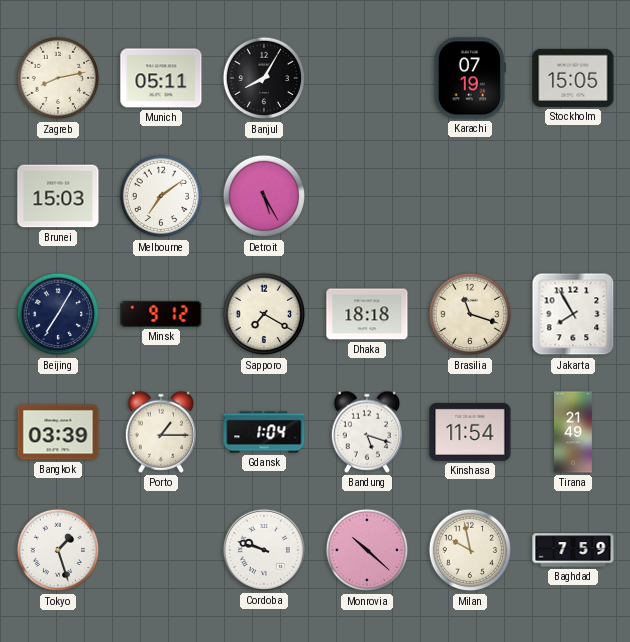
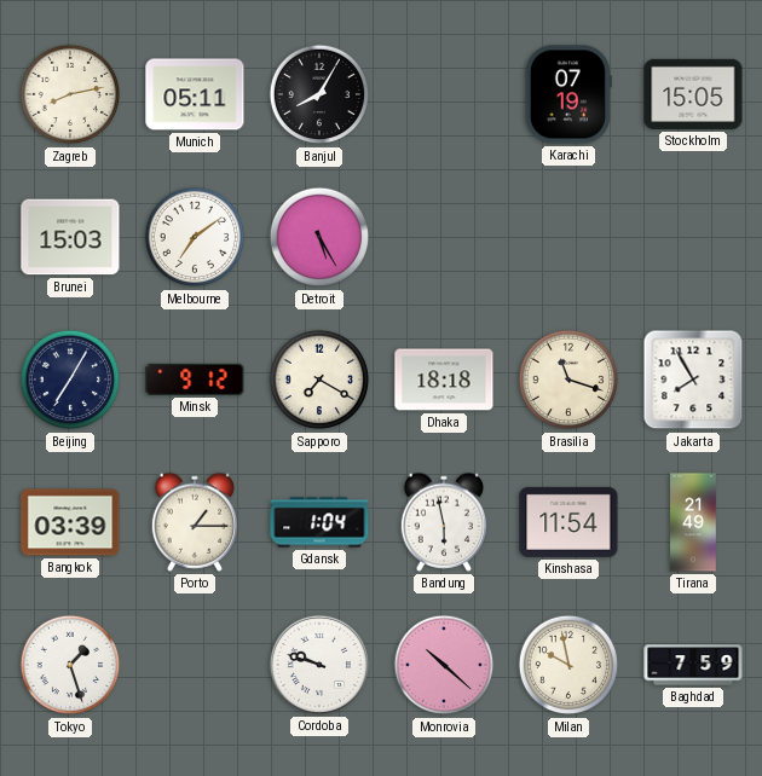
Bandung: 5:18 -> 5:58
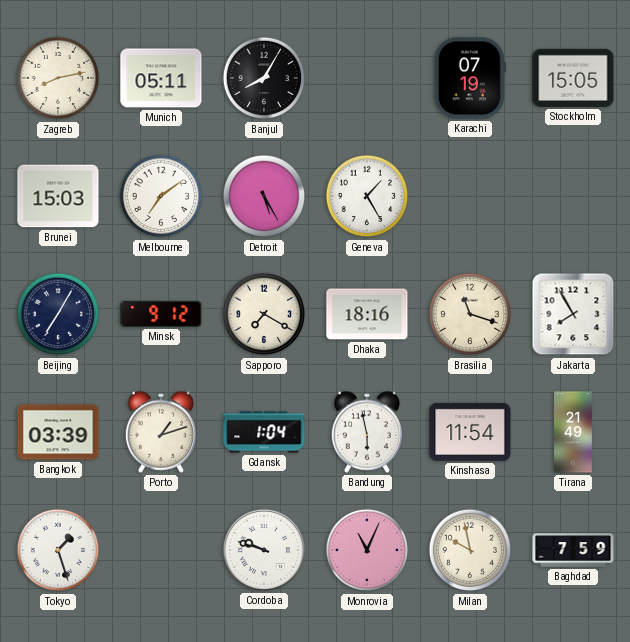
Geneva: none -> 1:25
Dhaka: 18:18 -> 18:16
Porto: 1:15 -> 1:12
Monrovia: 10:22 -> 11:04
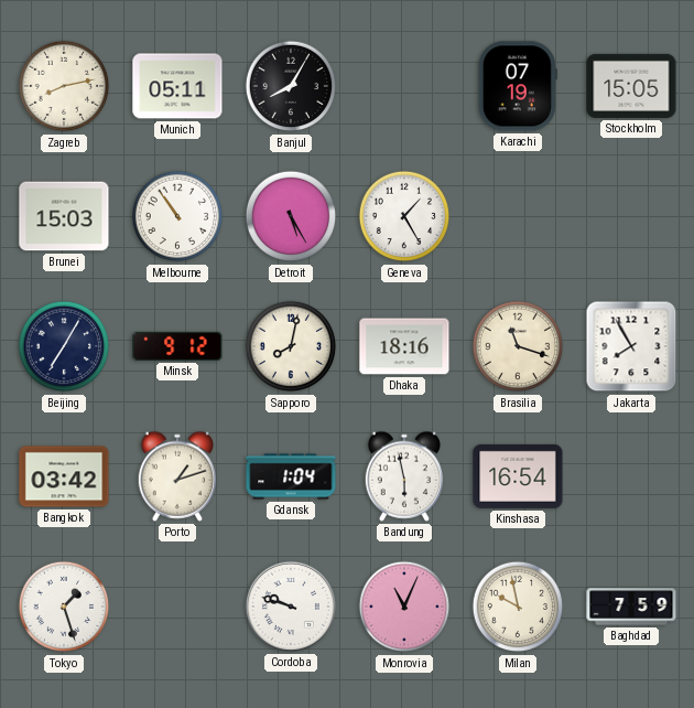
Melbourne: 7:09 -> 10:54
Sapporo: 7:20 -> 8:02
Bangkok: 03:39 -> 03:42
Kinshasa: 11:54 -> 16:54
Tirana: 21:49 -> none
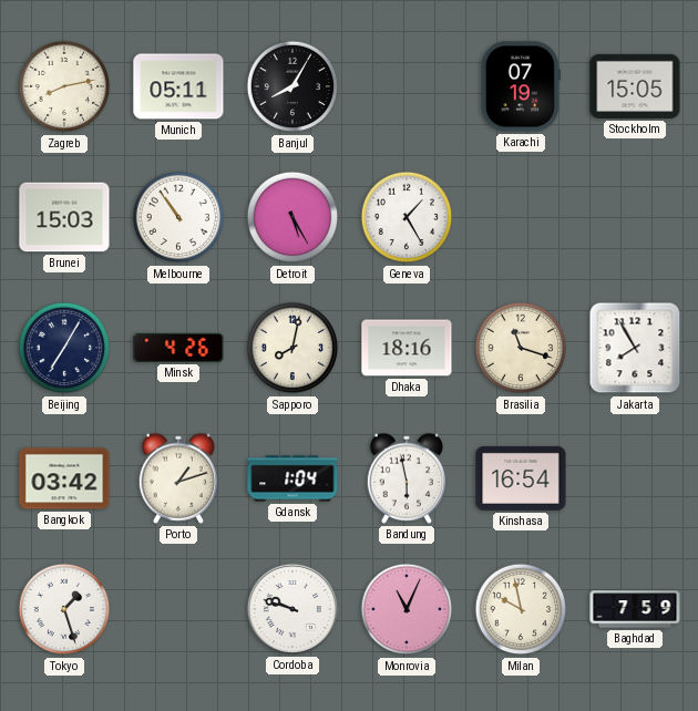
Minsk: 9:12 -> 4:26
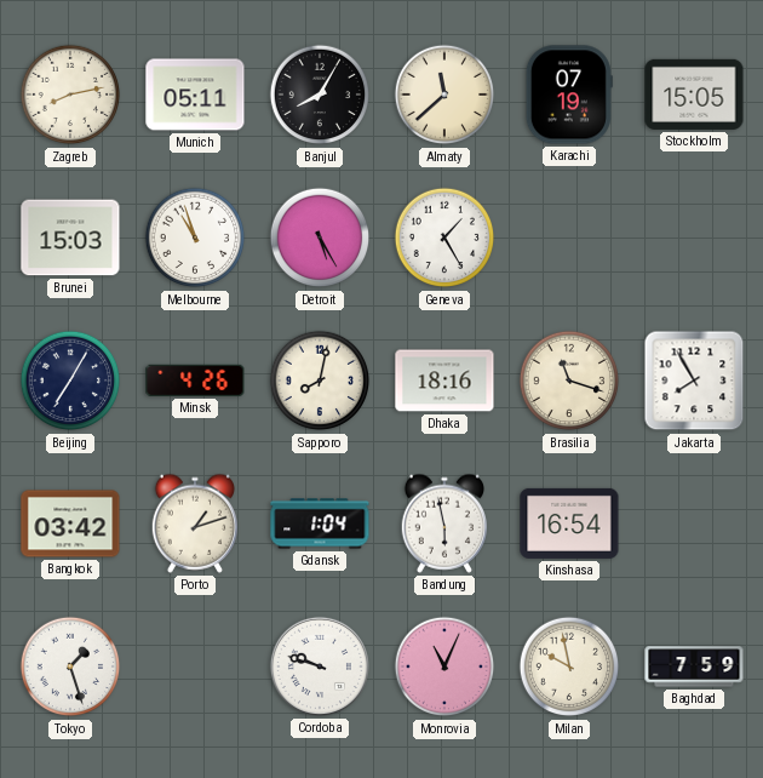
Almaty: none -> 11:38
Melbourne: 10:54 -> 10:57
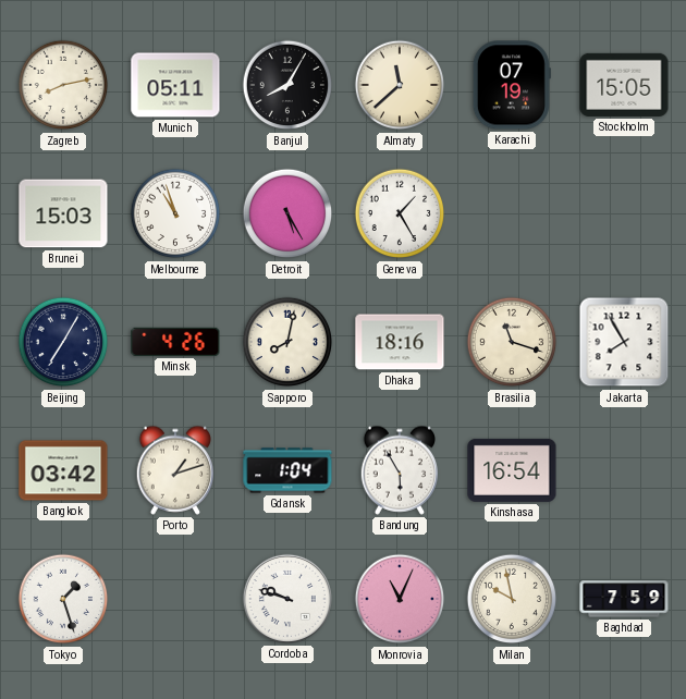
Bandung: 5:58 -> 5:55
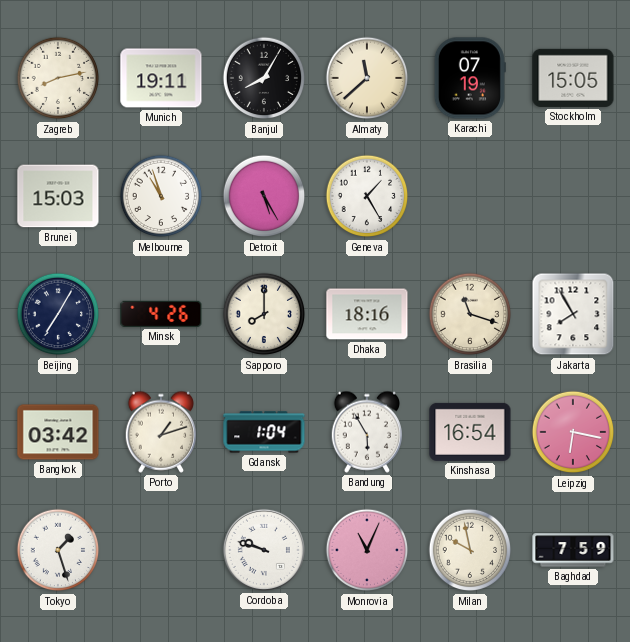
Munich: 05:11 -> 19:11
Sapporo: 8:02 -> 8:00
Leipzig: none -> 6:17
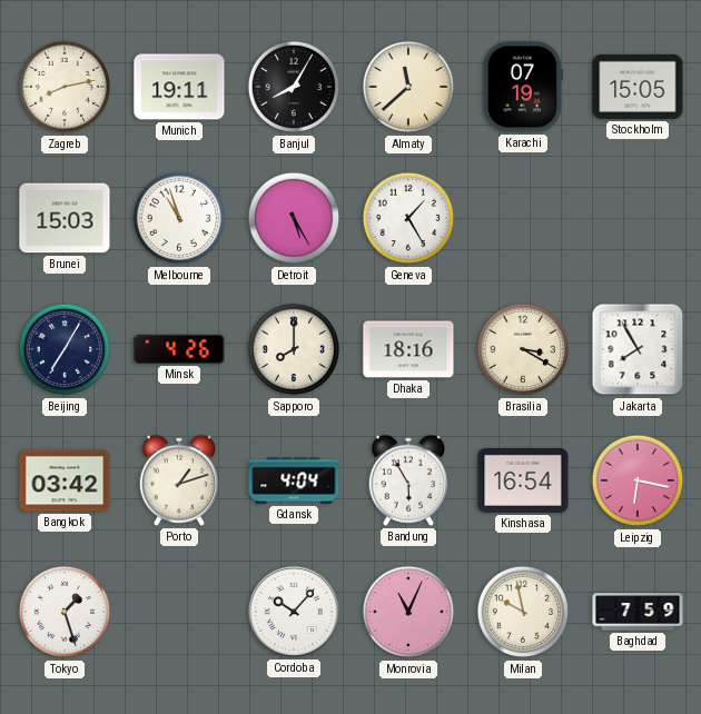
Brasilia: 11:18 -> 3:20
Gdansk: 1:04 -> 4:04
Cordoba: 9:48 -> 10:07
